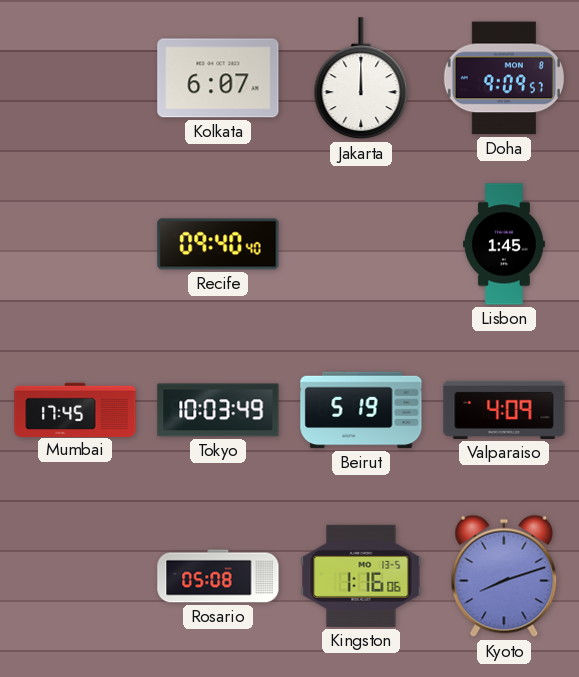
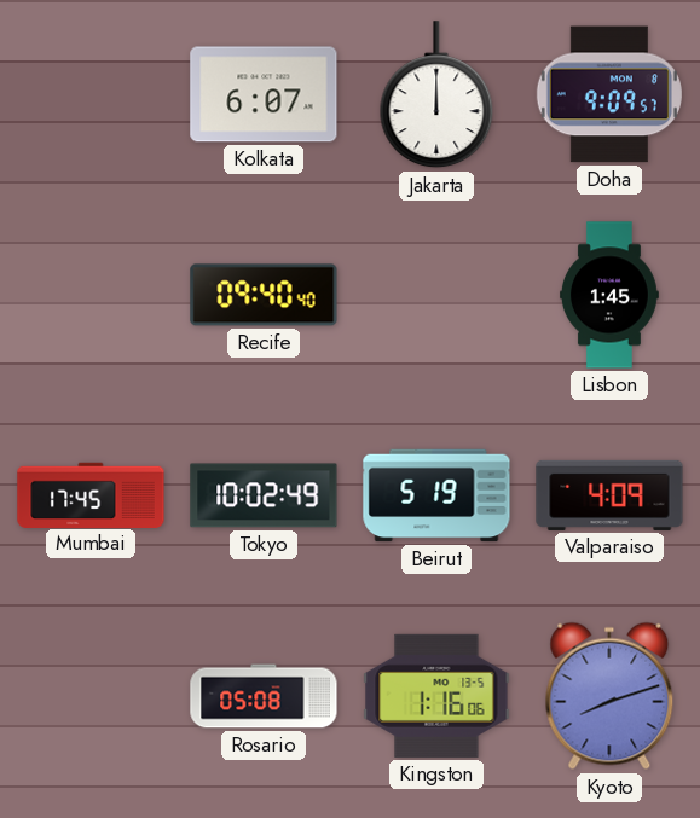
Tokyo: 10:03 -> 10:02
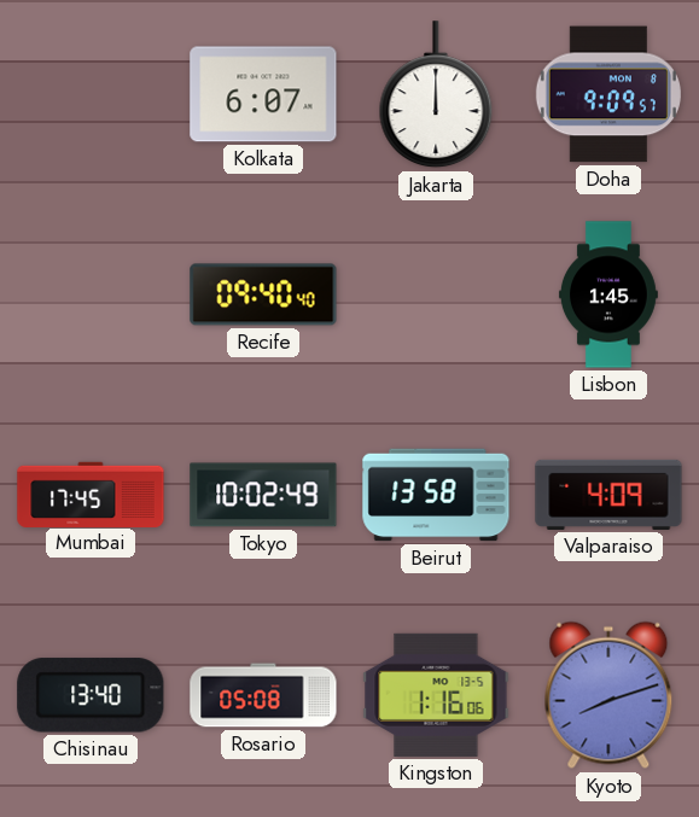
Beirut: 5:19 -> 13:58
Chisinau: none -> 13:40
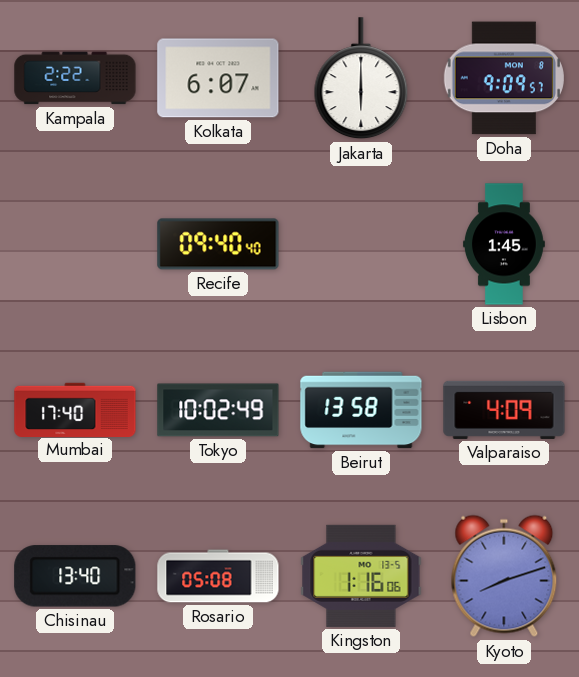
Kampala: none -> 2:22
Jakarta: 12:00 -> 6:00
Mumbai: 17:45 -> 17:40
